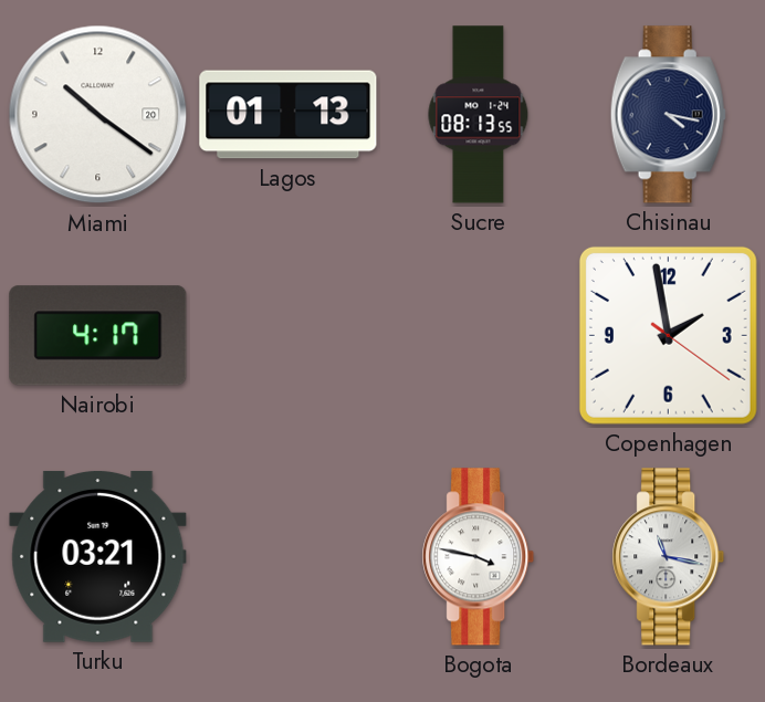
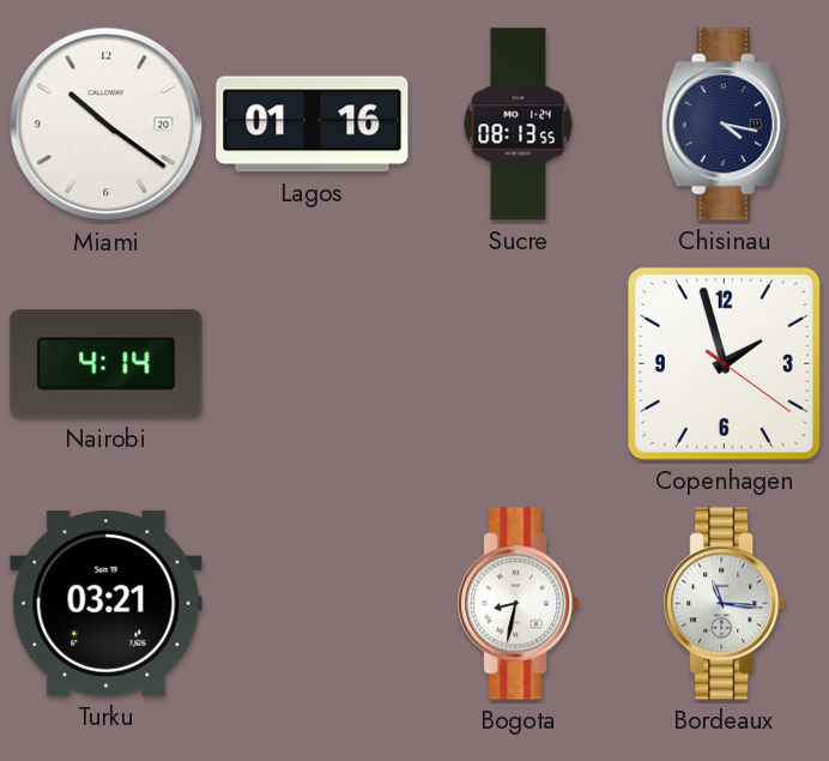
Lagos: 01:13 -> 01:16
Nairobi: 4:17 -> 4:14
Copenhagen: 1:58 -> 1:57
Bogota: 3:47 -> 8:32
Bordeaux: 11:17 -> 11:16
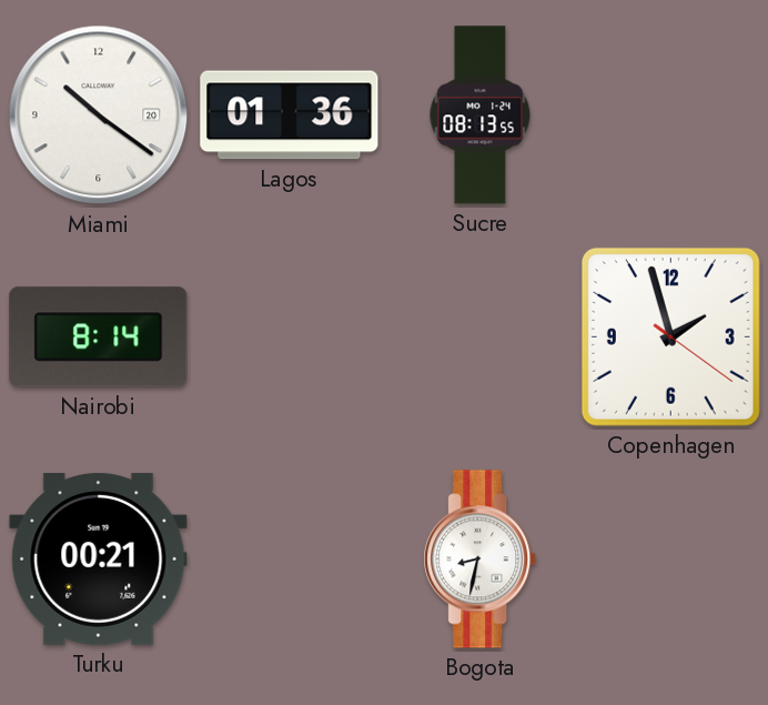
Lagos: 01:16 -> 01:36
Chisinau: 4:17 -> none
Nairobi: 4:14 -> 8:14
Turku: 03:21 -> 00:21
Bordeaux: 11:16 -> none
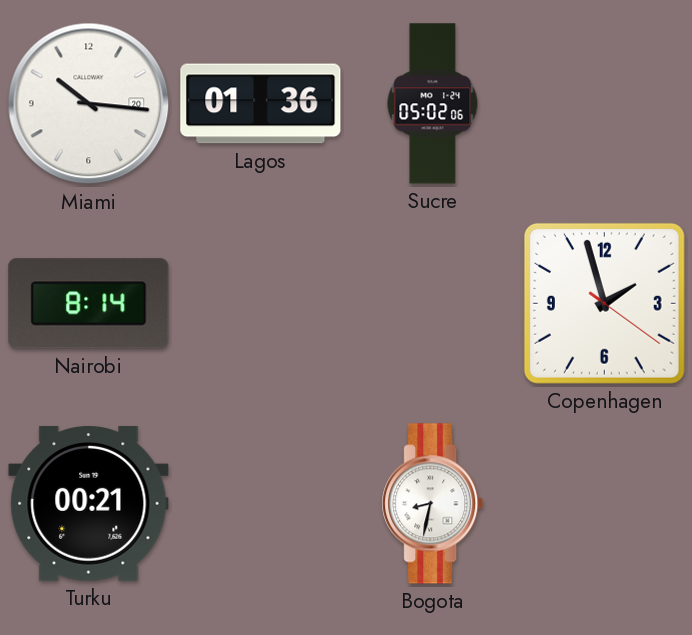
Miami: 10:21 -> 10:16
Sucre: 08:13 -> 05:02
